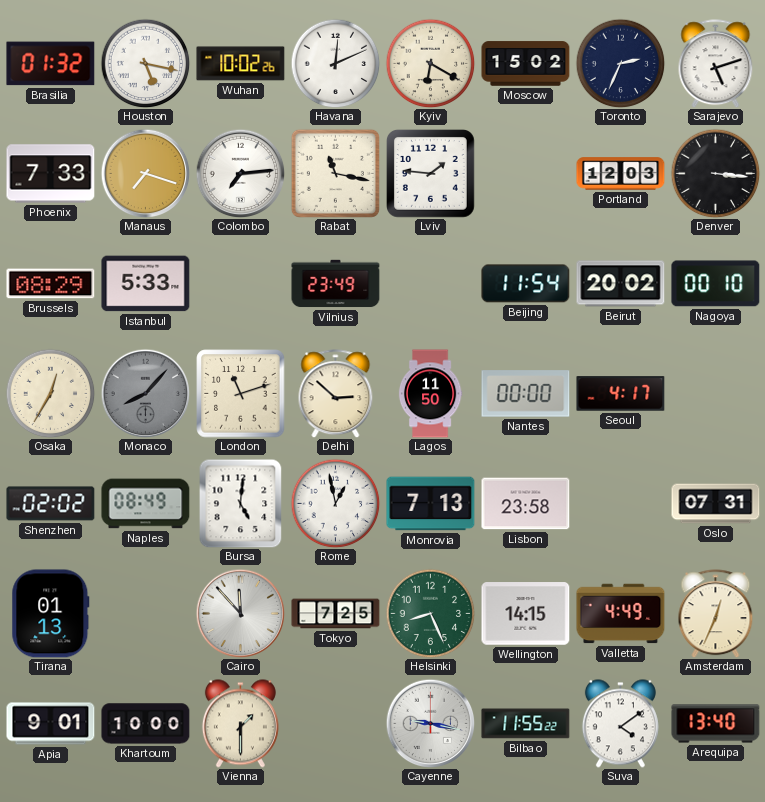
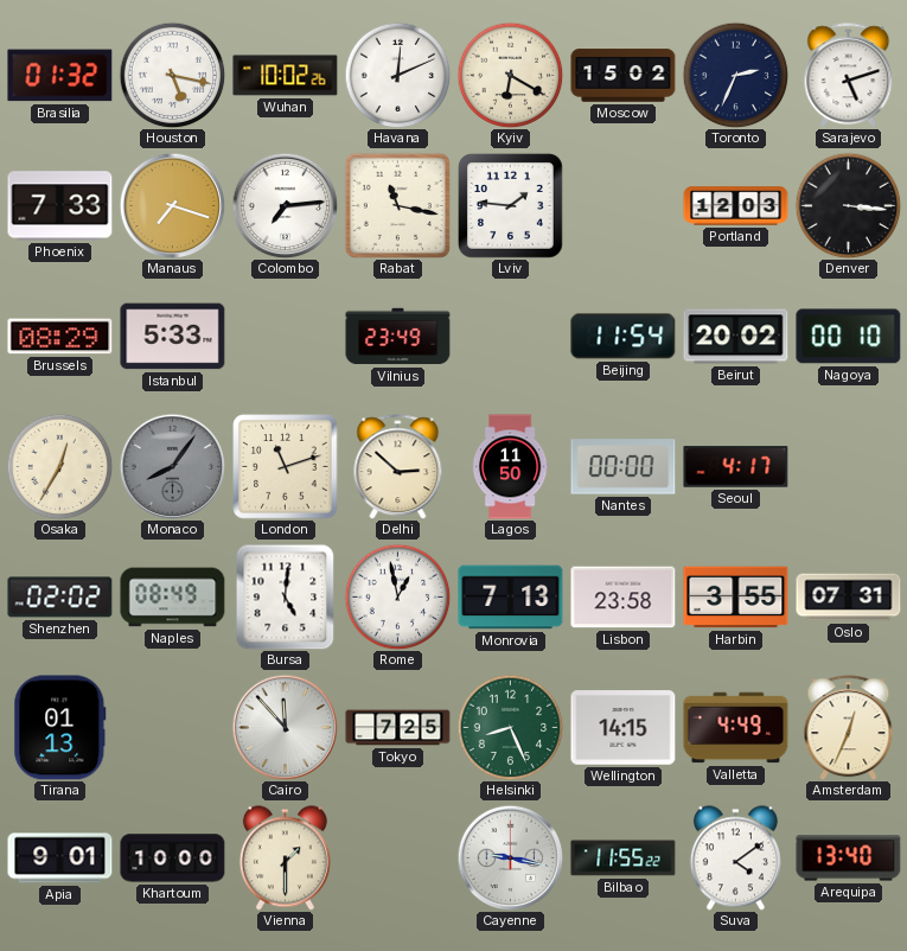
Monaco: 8:07 -> 8:06
Harbin: none -> 3:55
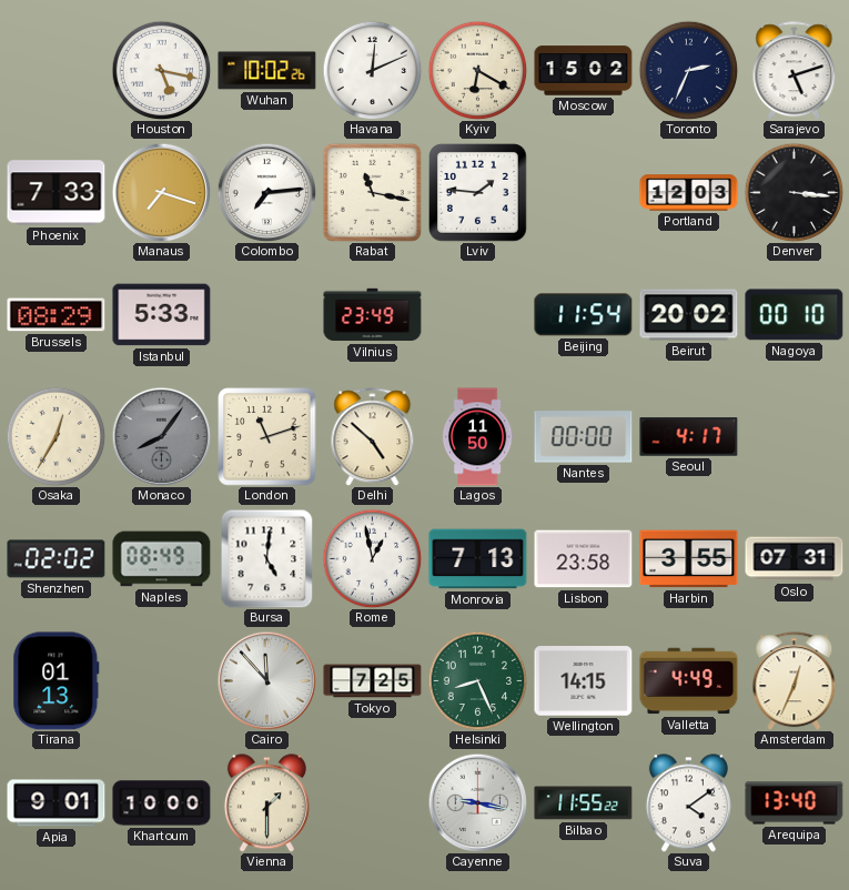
Brasilia: 01:32 -> none
Delhi: 2:52 -> 4:52
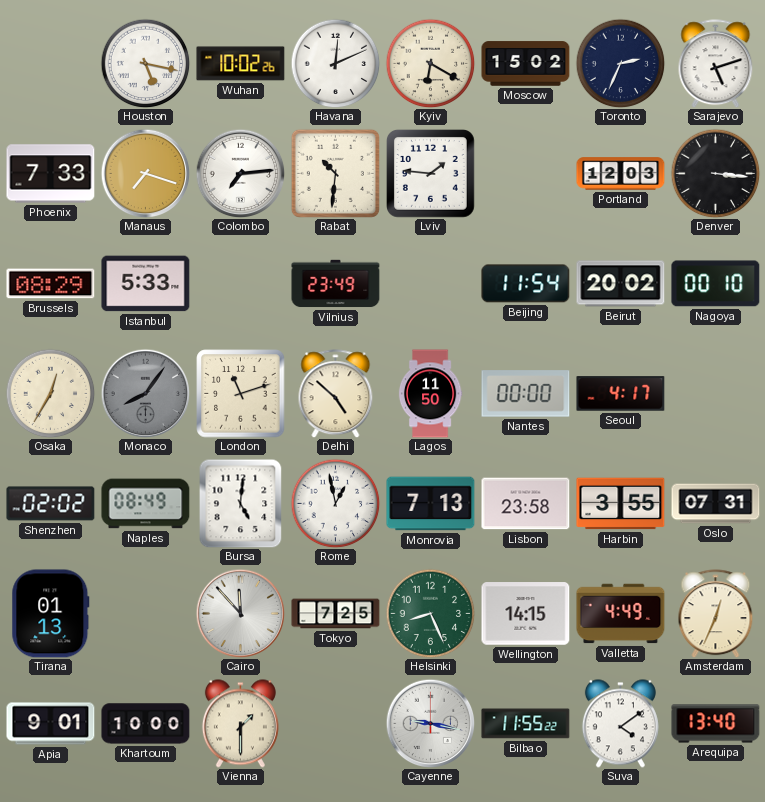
Rabat: 11:17 -> 10:31
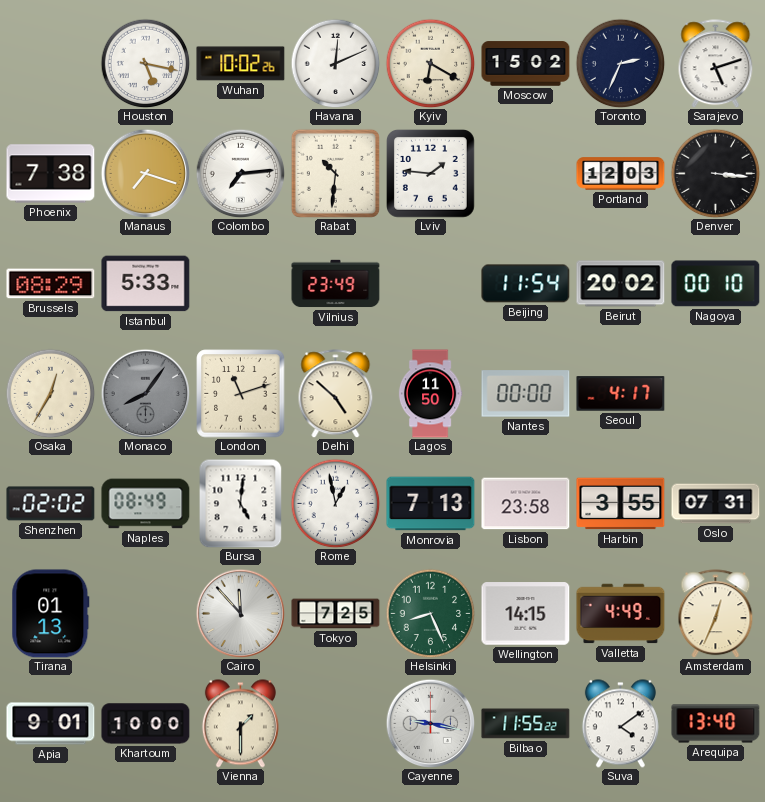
Phoenix: 7:33 -> 7:38
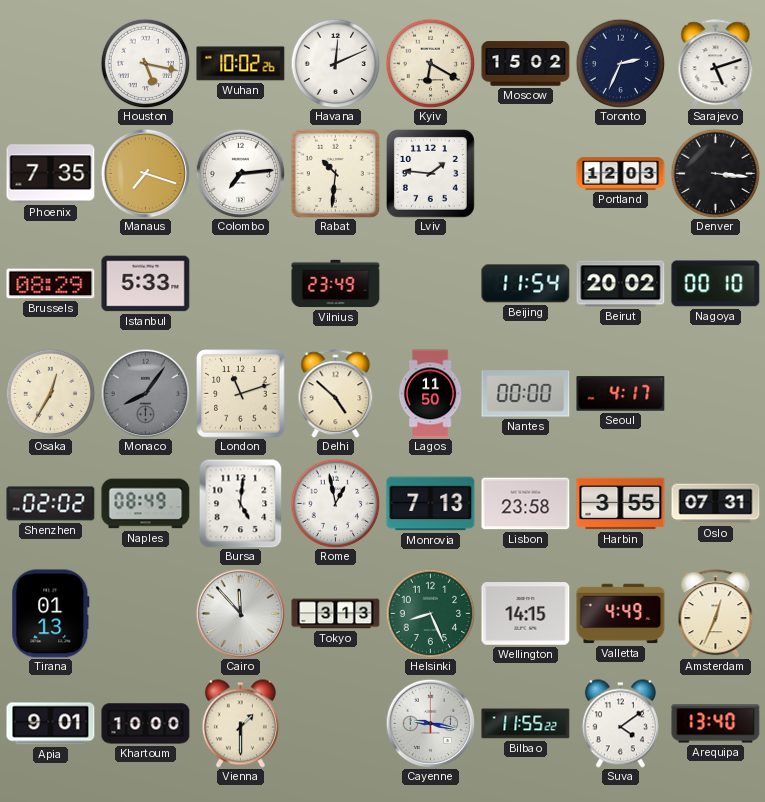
Phoenix: 7:38 -> 7:35
Tokyo: 7:25 -> 3:13
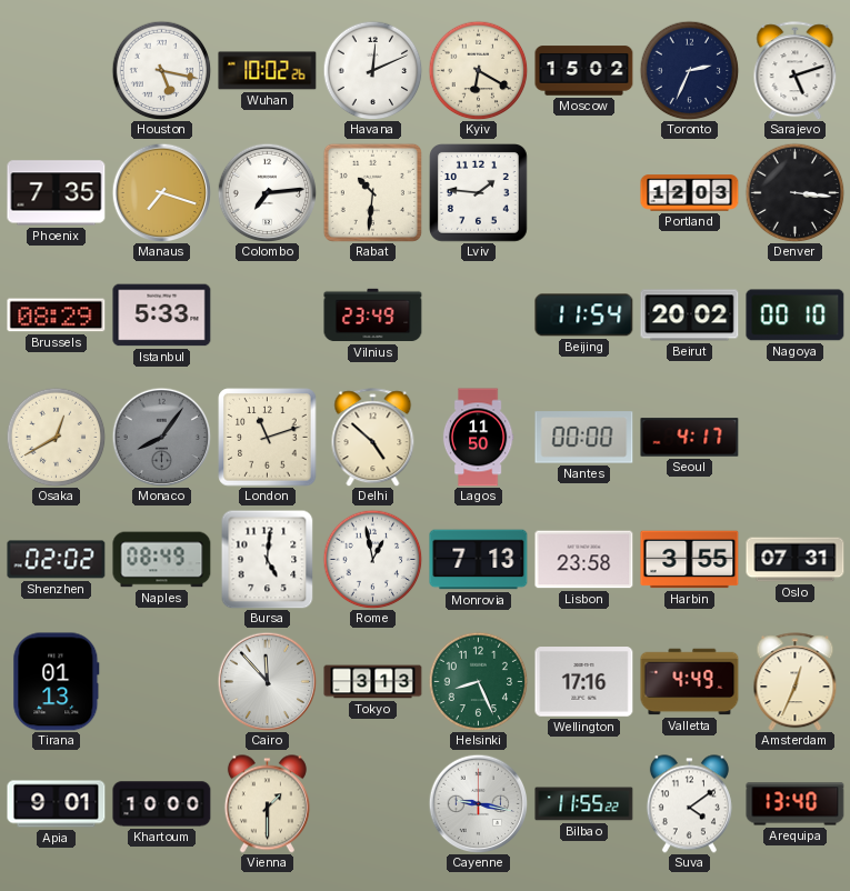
Osaka: 12:35 -> 12:40
Wellington: 14:15 -> 17:16
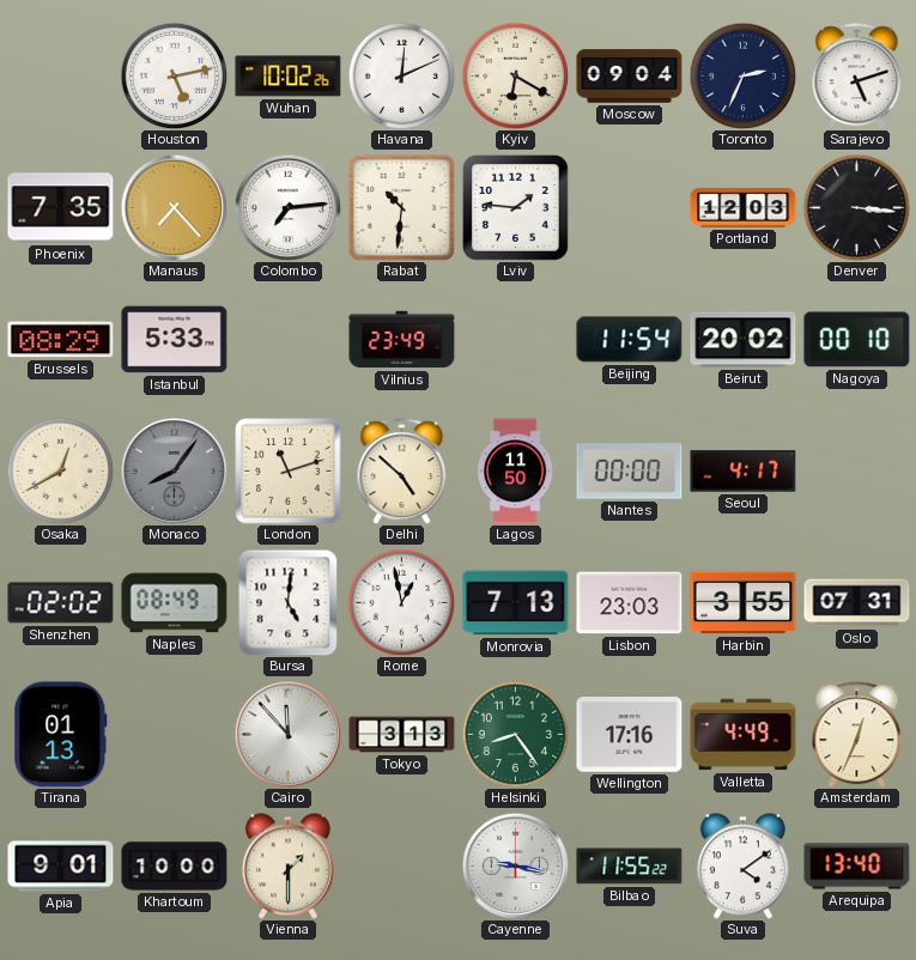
Houston: 5:17 -> 5:13
Moscow: 15:02 -> 09:04
Manaus: 7:18 -> 7:23
Lisbon: 23:58 -> 23:03
Helsinki: 8:26 -> 8:24
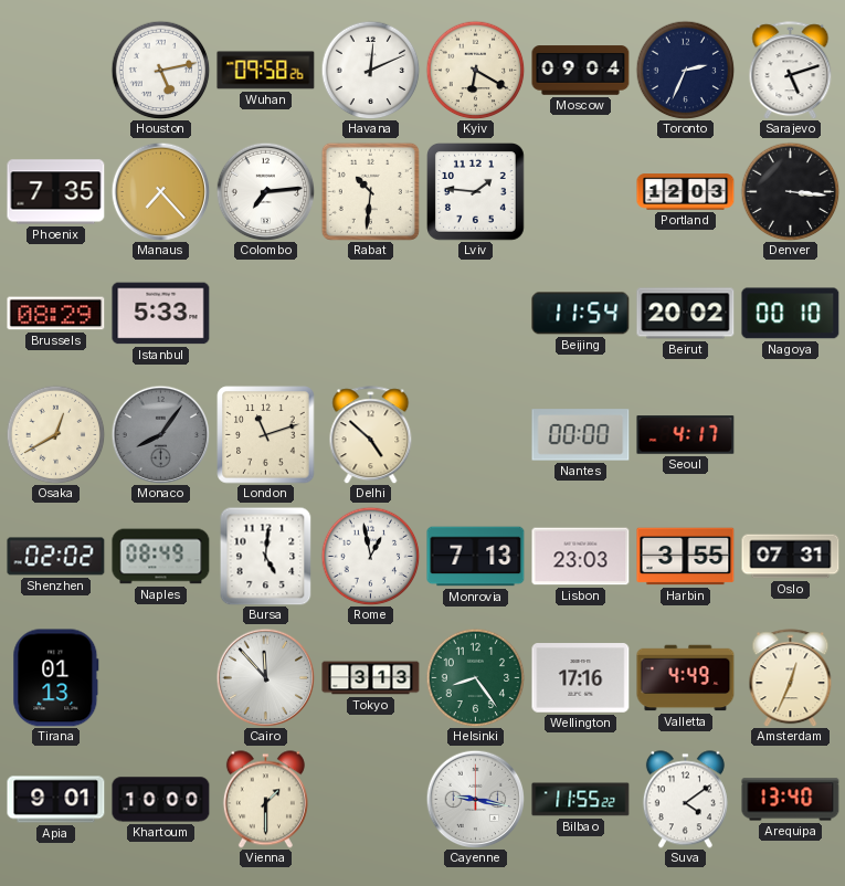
Wuhan: 10:02 -> 09:58
Vilnius: 23:49 -> none
Lagos: 11:50 -> none
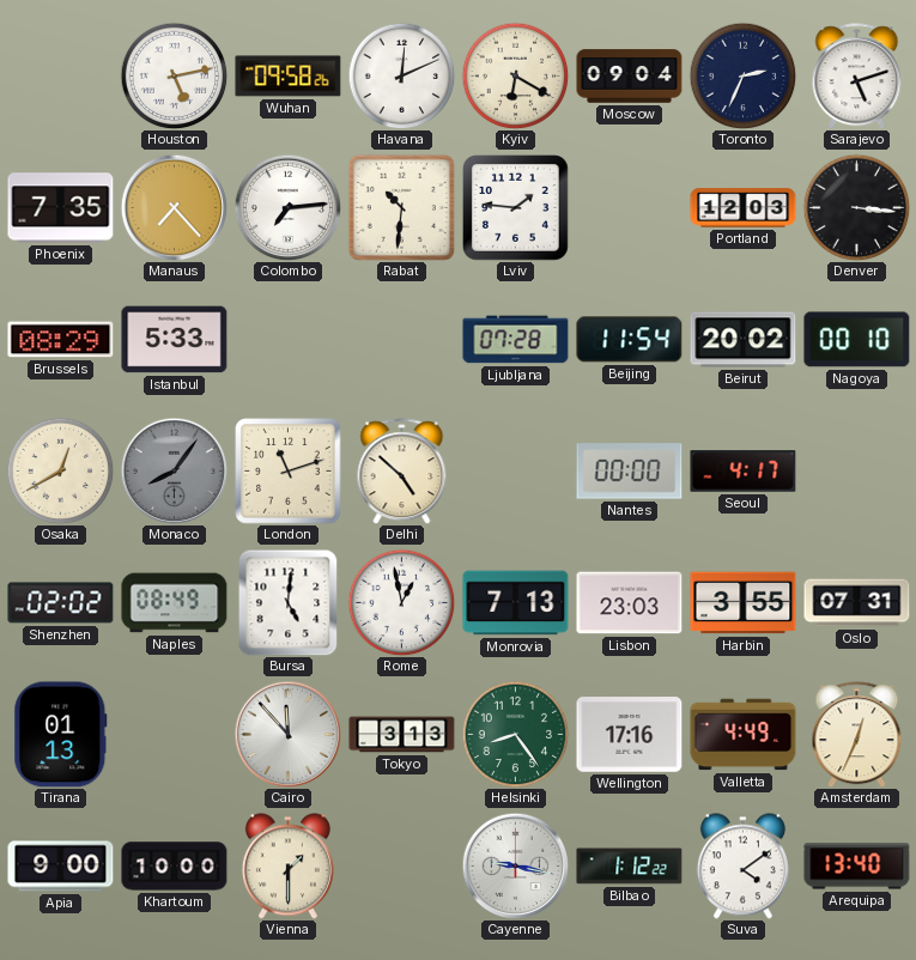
Ljubljana: none -> 07:28
Apia: 9:01 -> 9:00
Bilbao: 11:55 -> 1:12
